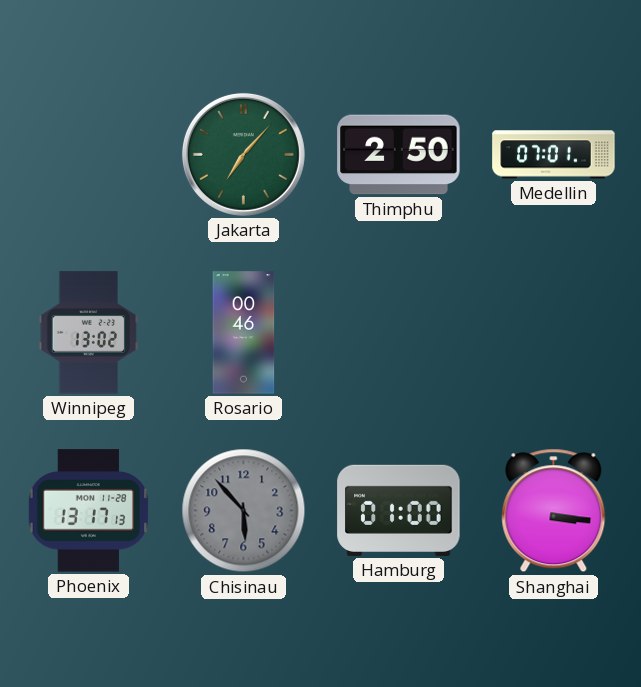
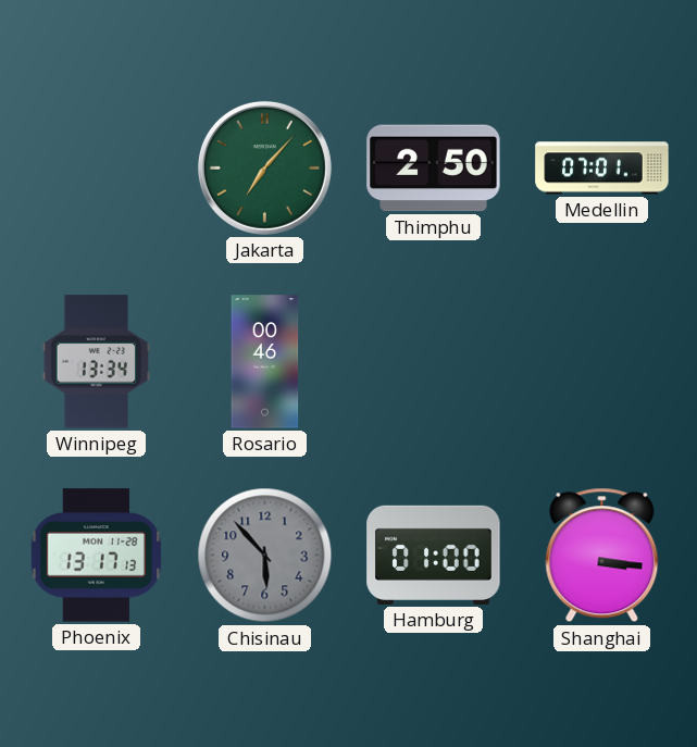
Winnipeg: 13:02 -> 13:34
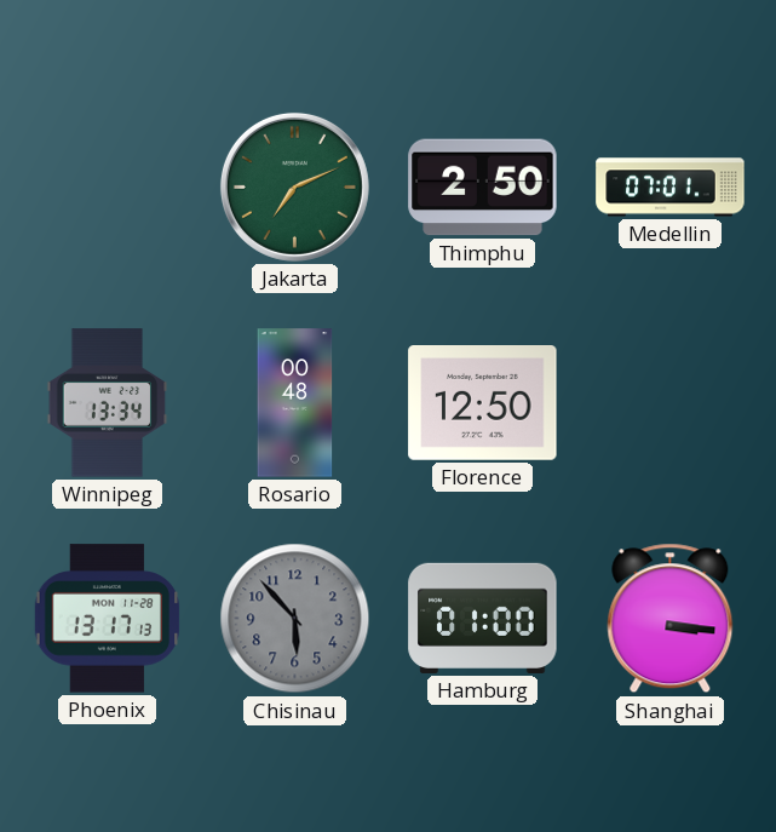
Jakarta: 7:07 -> 7:11
Rosario: 00:46 -> 00:48
Florence: none -> 12:50
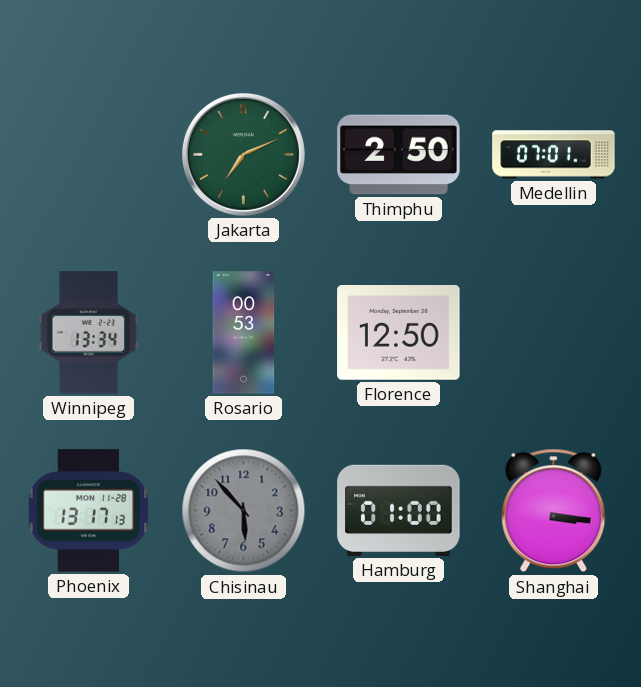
Rosario: 00:48 -> 00:53
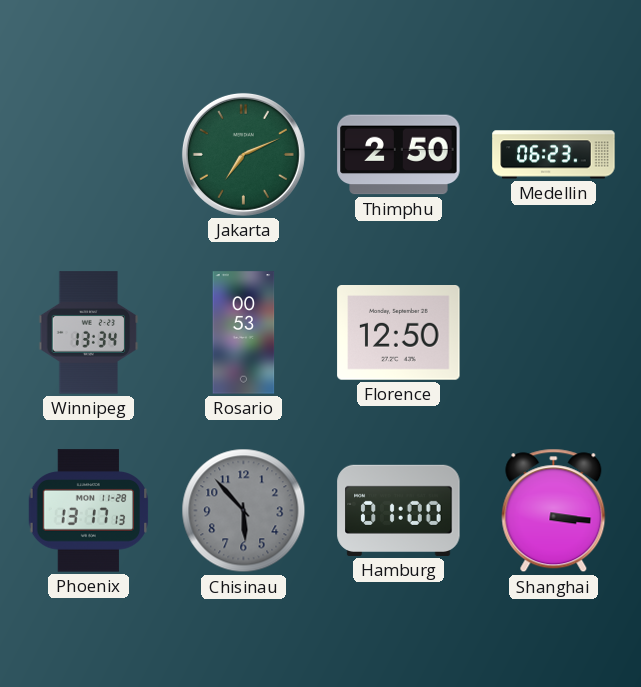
Medellin: 07:01 -> 06:23
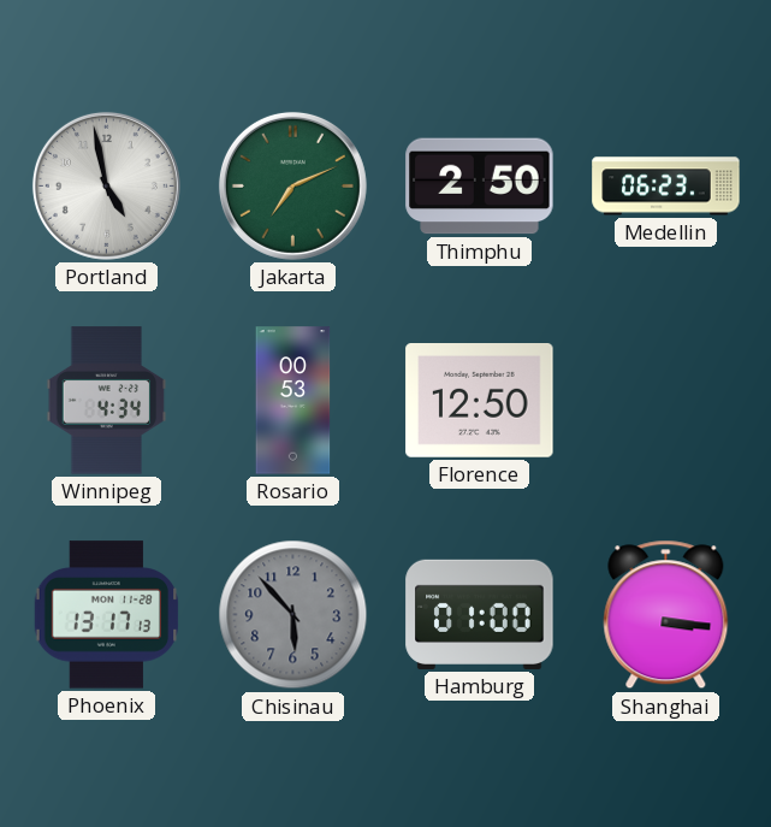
Portland: none -> 4:58
Winnipeg: 13:34 -> 4:34
